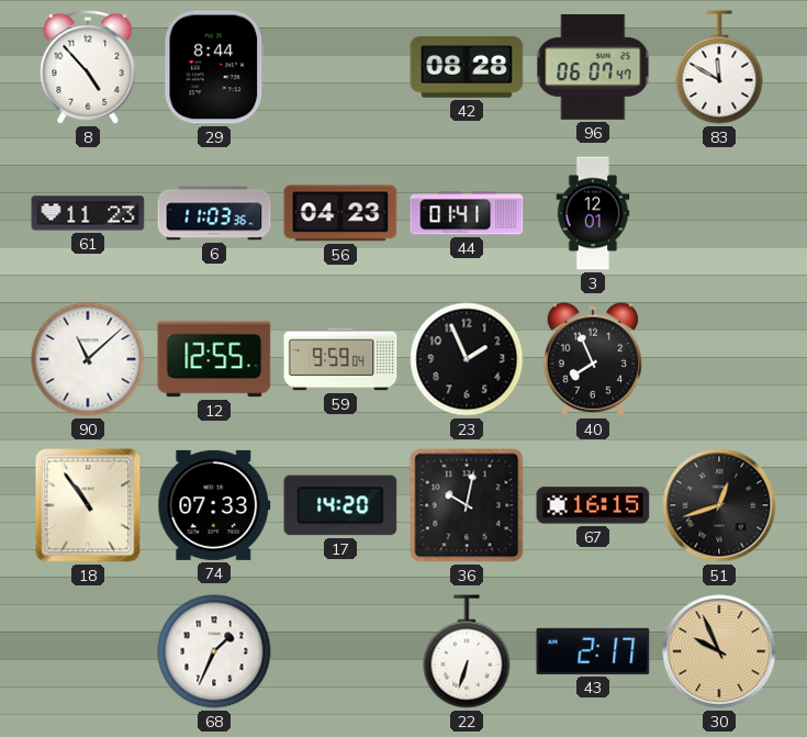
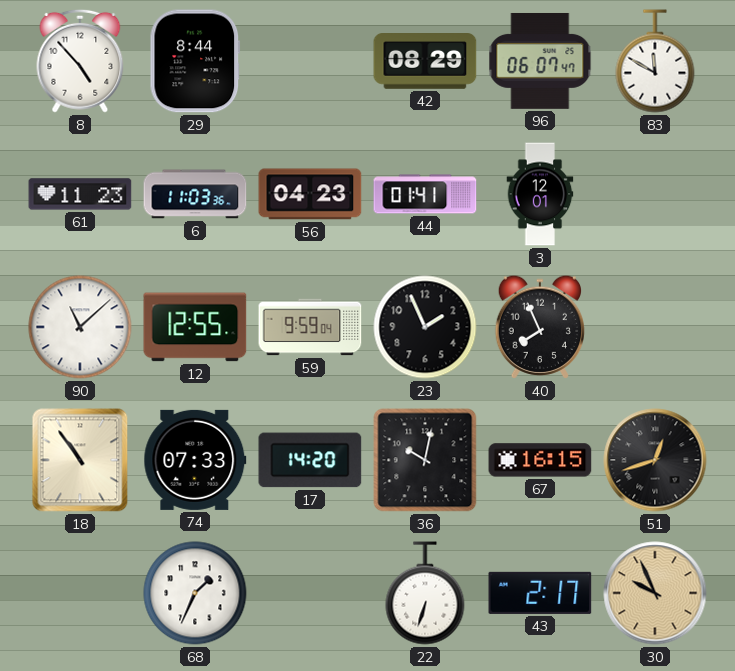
42: 08:28 -> 08:29
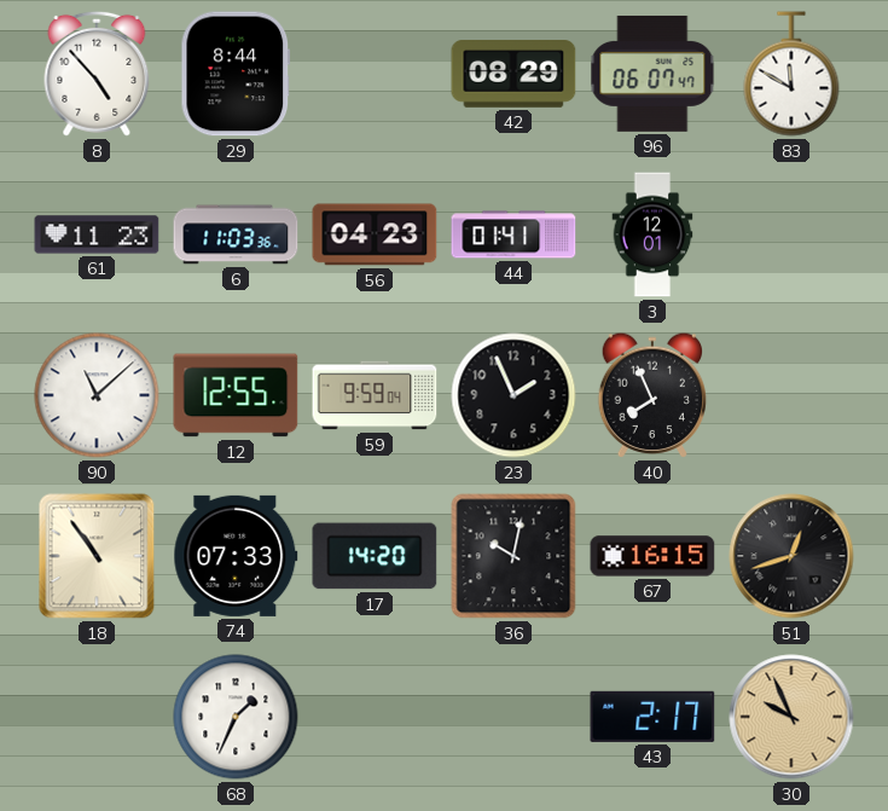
22: 6:33 -> none
